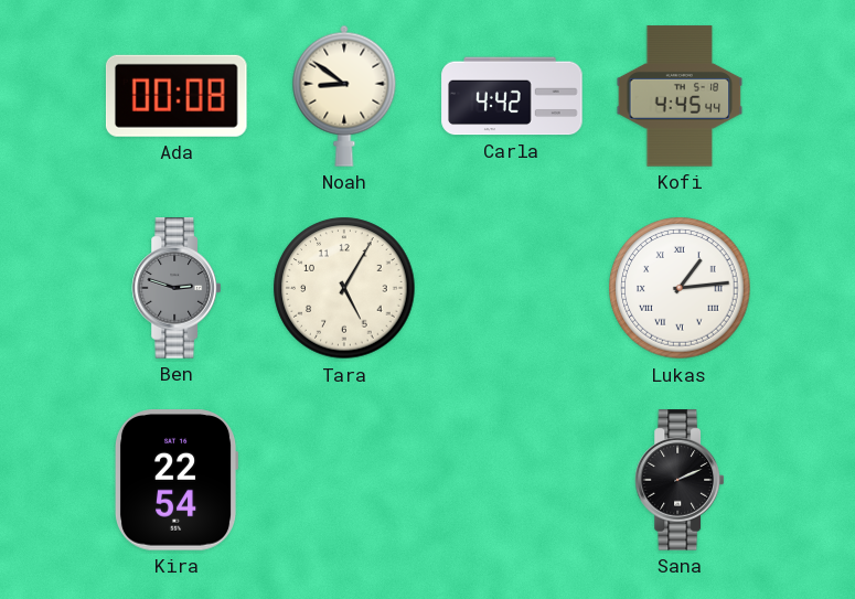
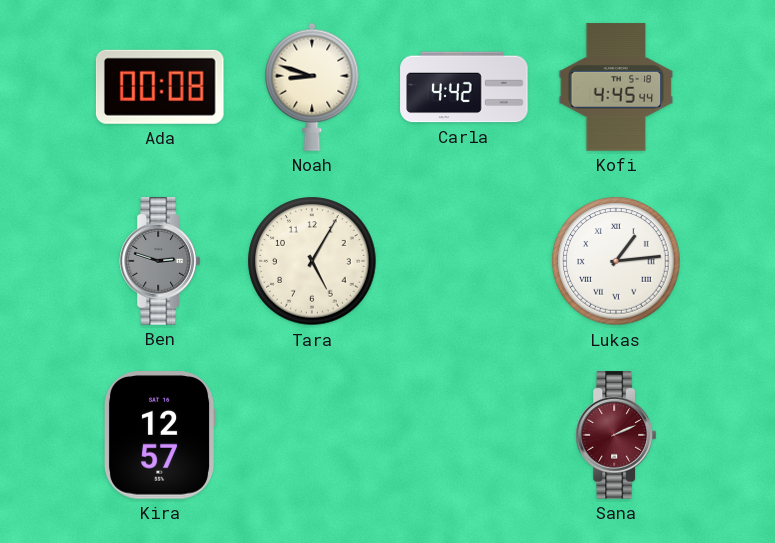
Noah: 8:51 -> 8:48
Kira: 22:54 -> 12:57
Sana dial: black -> burgundy
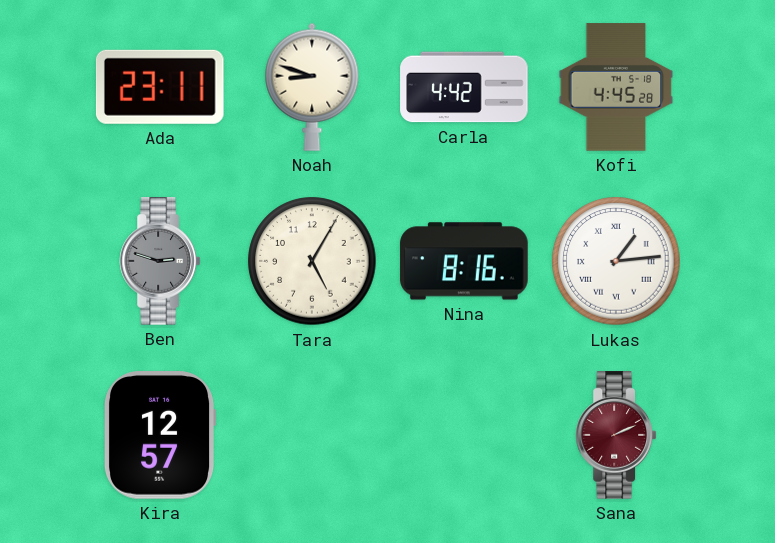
Ada: 00:08 -> 23:11
Kofi: 4:45:44 -> 4:45:28
Nina: none -> 8:16
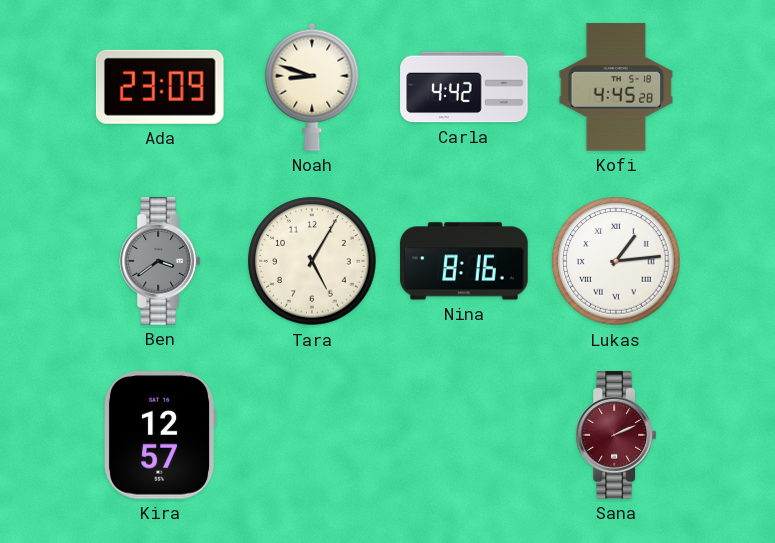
Ada: 23:11 -> 23:09
Ben: 2:48 -> 3:39
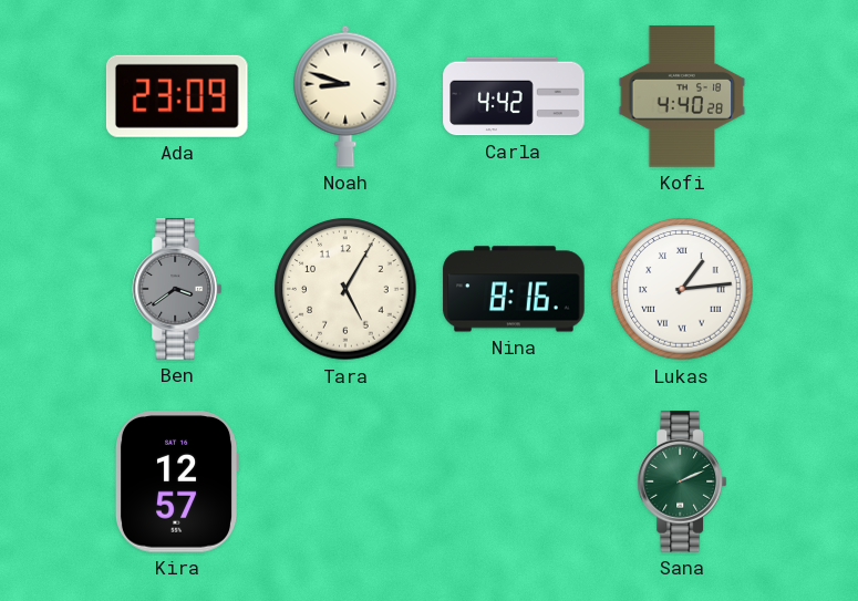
Kofi: 4:45 -> 4:40
Sana dial: burgundy -> green
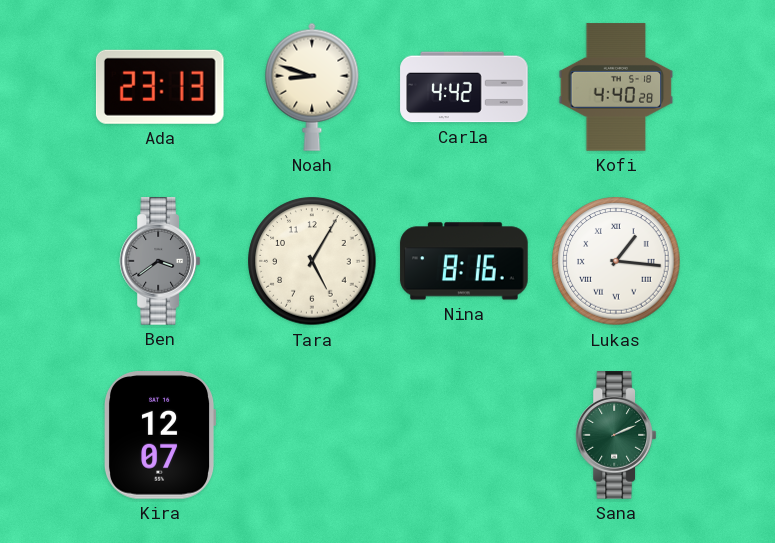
Ada: 23:09 -> 23:13
Lukas: 1:14 -> 1:16
Kira: 12:57 -> 12:07
